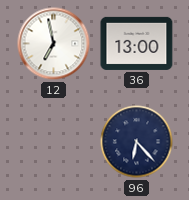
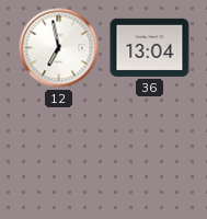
36: 13:00 -> 13:04
96: 6:23 -> none
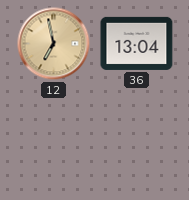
12 dial: white -> champagne
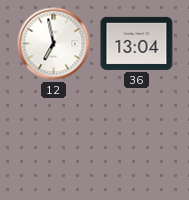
12 dial: champagne -> white
